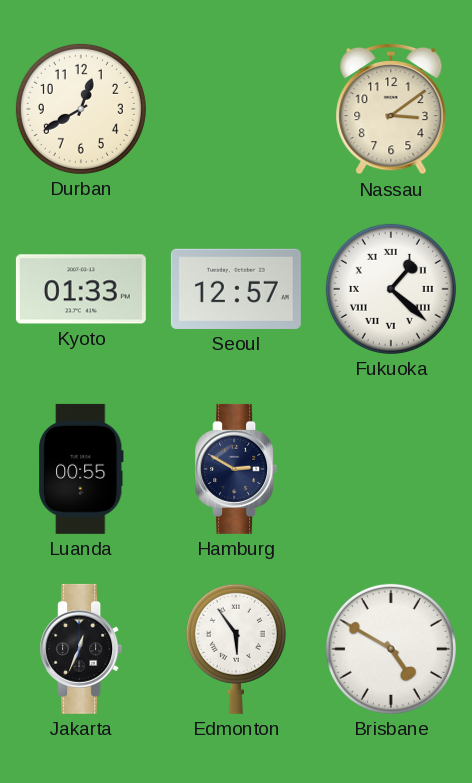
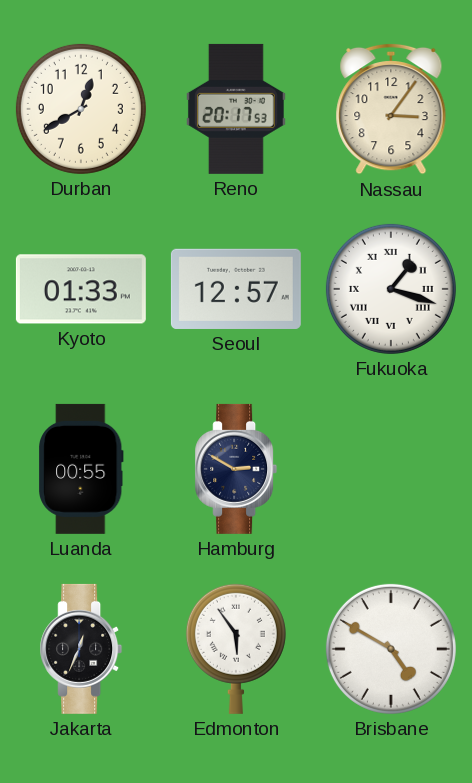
Reno: none -> 20:17
Nassau: 3:09 -> 3:06
Fukuoka: 1:22 -> 1:18
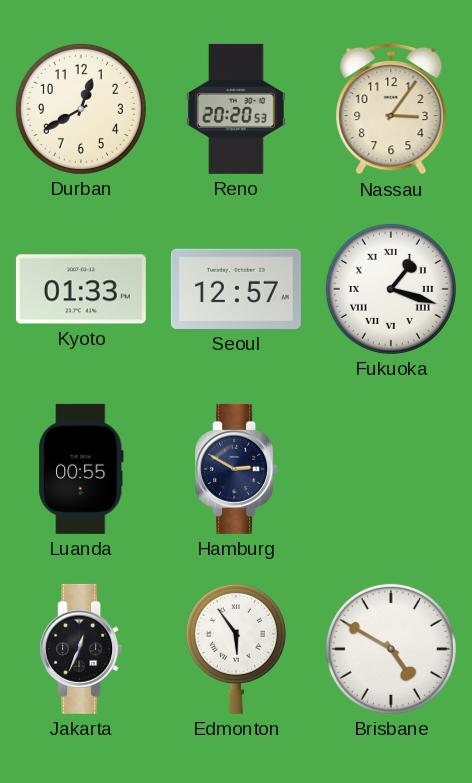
Reno: 20:17 -> 20:20
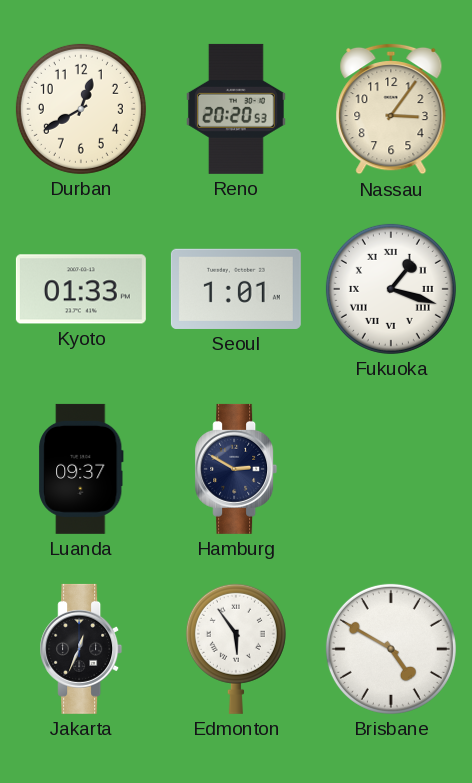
Seoul: 12:57 -> 1:01
Luanda: 00:55 -> 09:37
